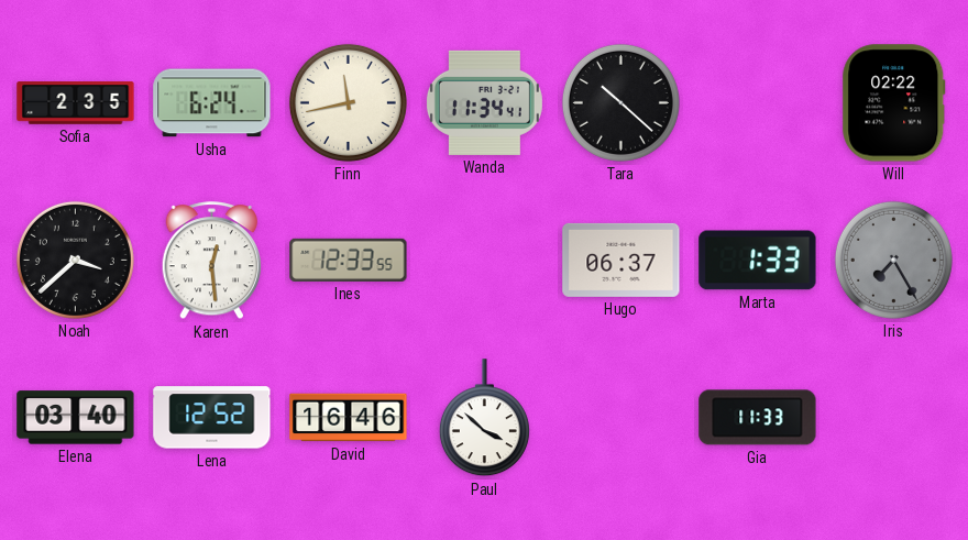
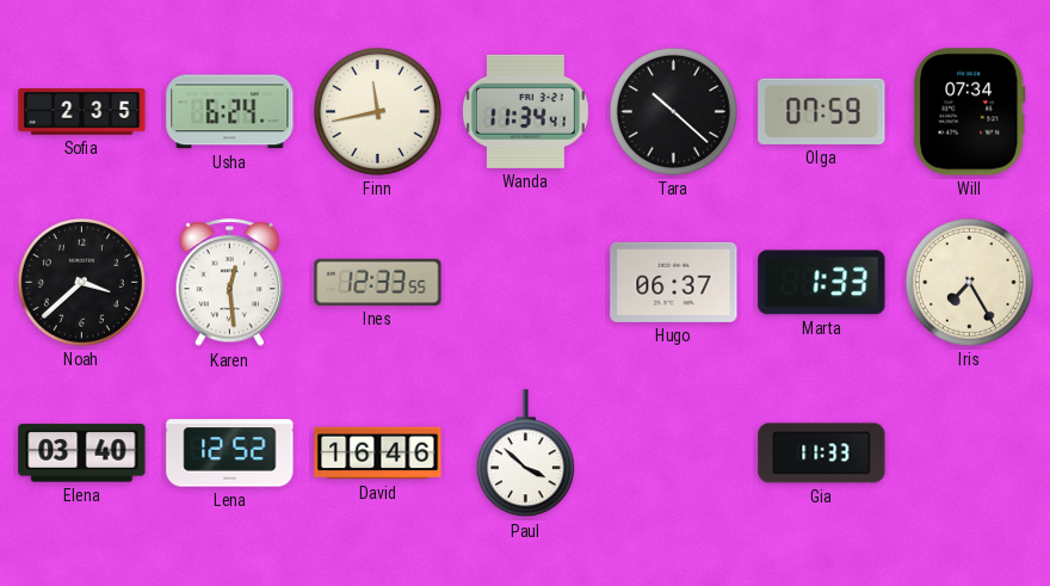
Olga: none -> 07:59
Will: 02:22 -> 07:34
Iris dial: grey -> cream
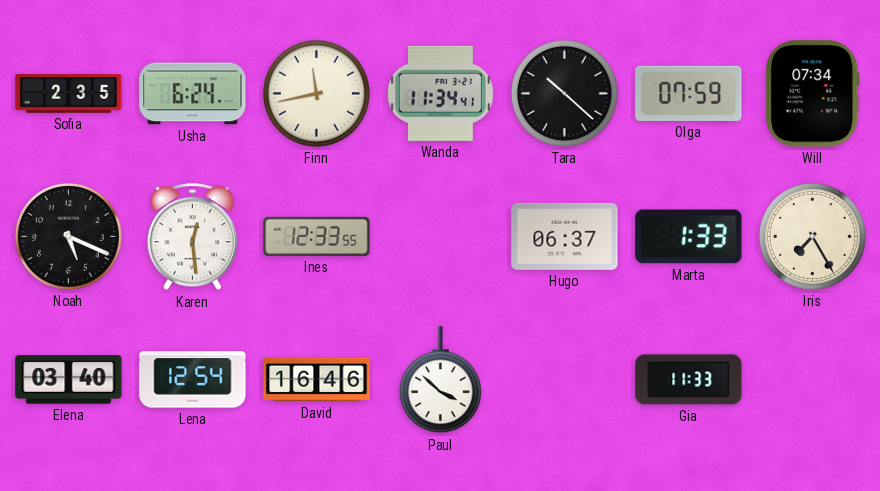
Noah: 3:38 -> 5:19
Lena: 12:52 -> 12:54
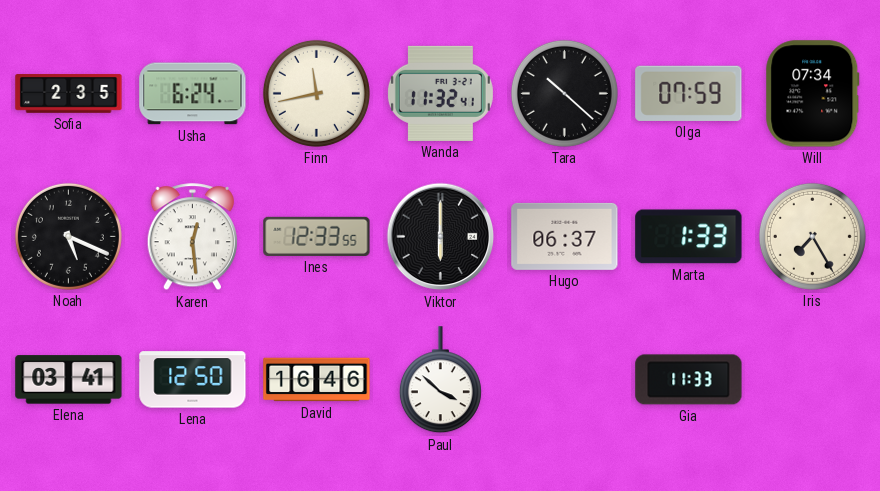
Wanda: 11:34 -> 11:32
Viktor: none -> 6:00
Elena: 03:40 -> 03:41
Lena: 12:54 -> 12:50
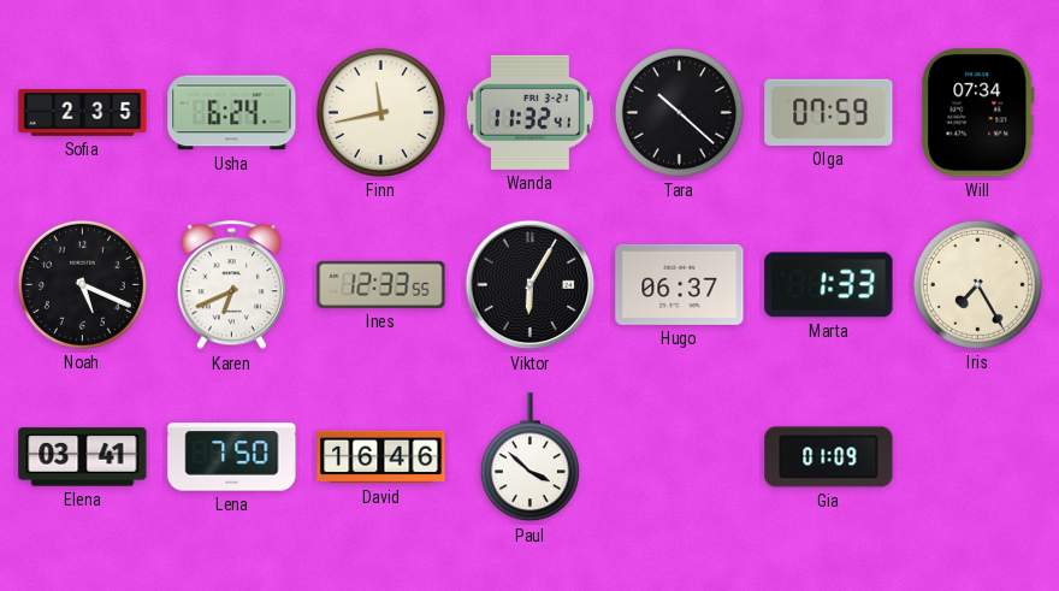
Karen: 12:29 -> 6:41
Viktor: 6:00 -> 6:05
Lena: 12:50 -> 7:50
Gia: 11:33 -> 01:09
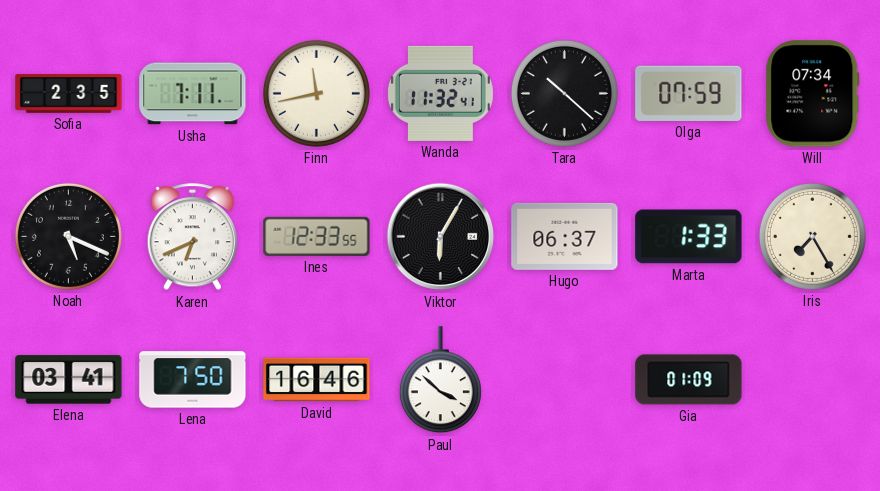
Usha: 6:24 -> 7:11
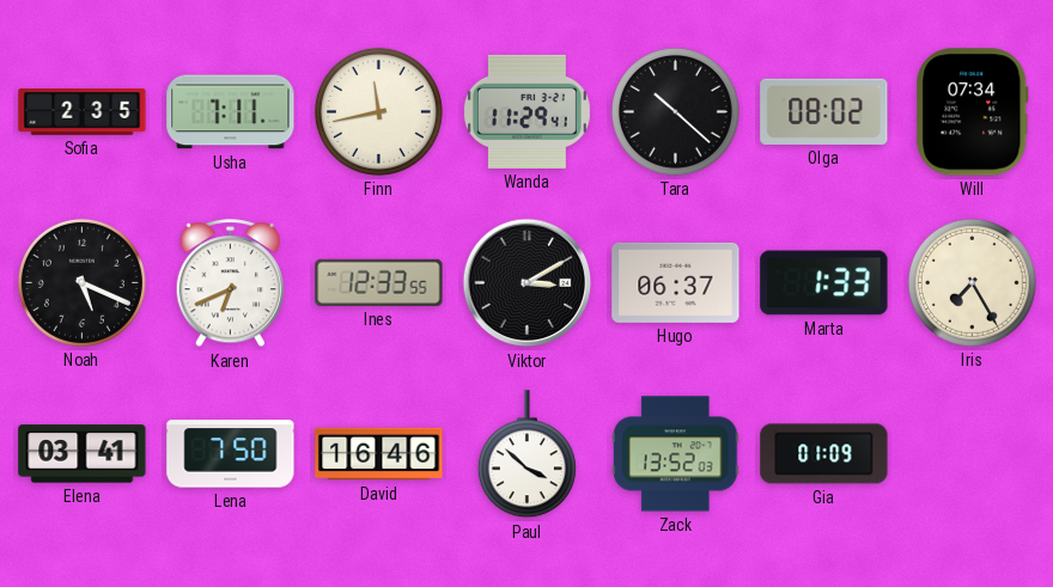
Wanda: 11:32 -> 11:29
Olga: 07:59 -> 08:02
Viktor: 6:05 -> 3:10
Zack: none -> 13:52
